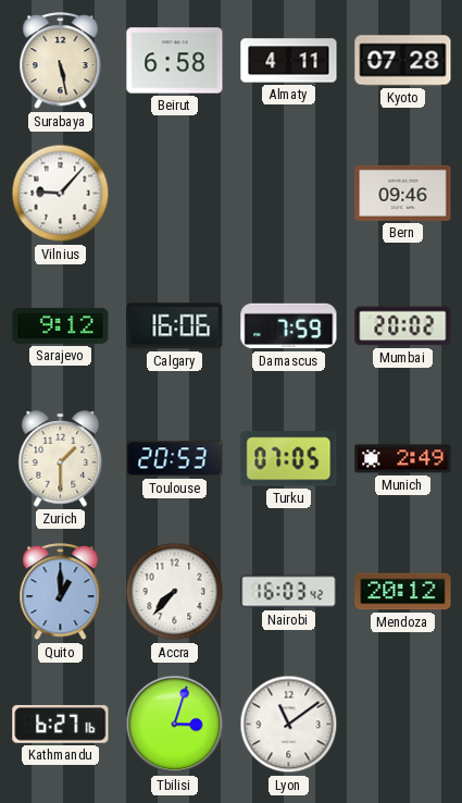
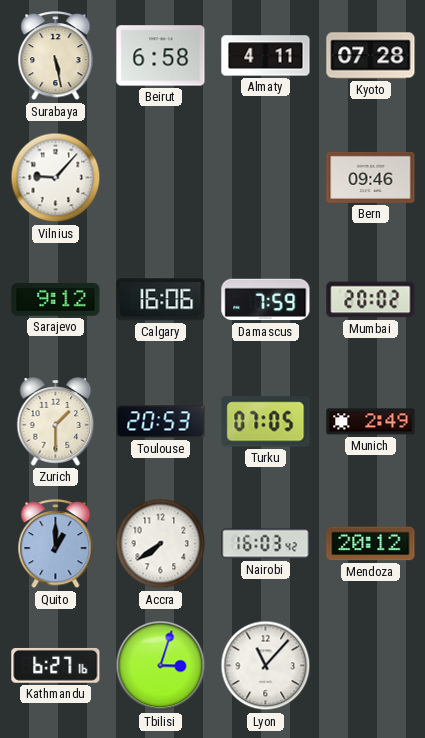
Accra: 7:37 -> 7:39
Lyon: 11:09 -> 11:07
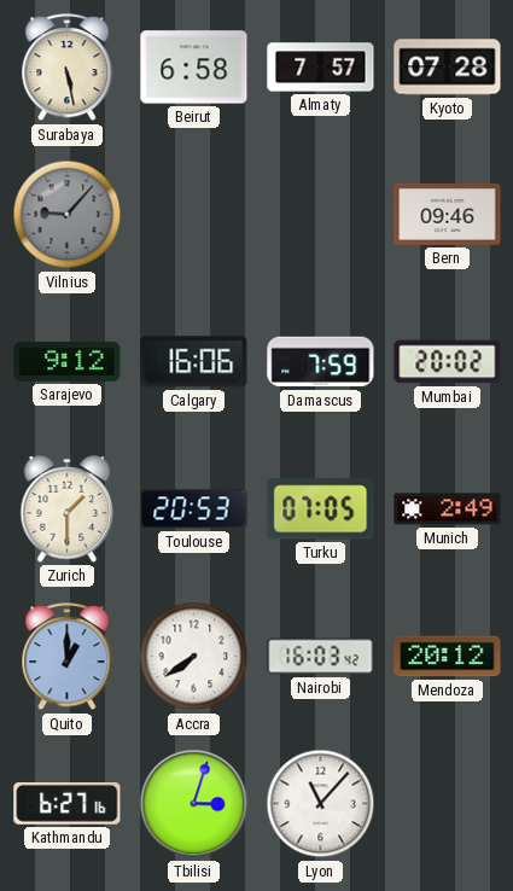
Almaty: 4:11 -> 7:57
Vilnius dial: white -> grey
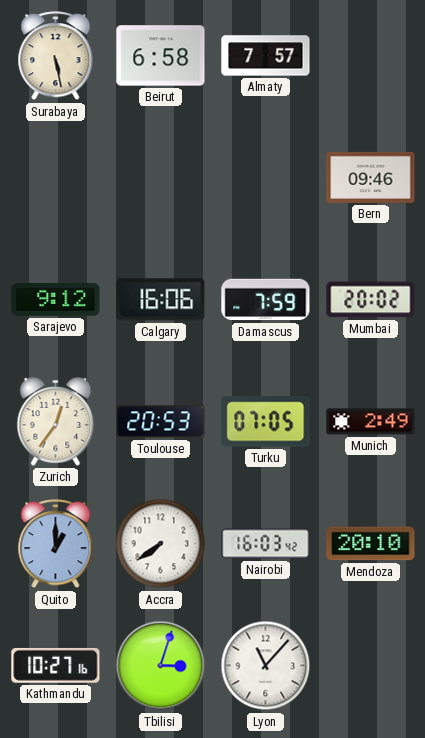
Kyoto: 07:28 -> none
Vilnius: 9:07 -> none
Zurich: 1:30 -> 12:36
Mendoza: 20:12 -> 20:10
Kathmandu: 6:27 -> 10:27
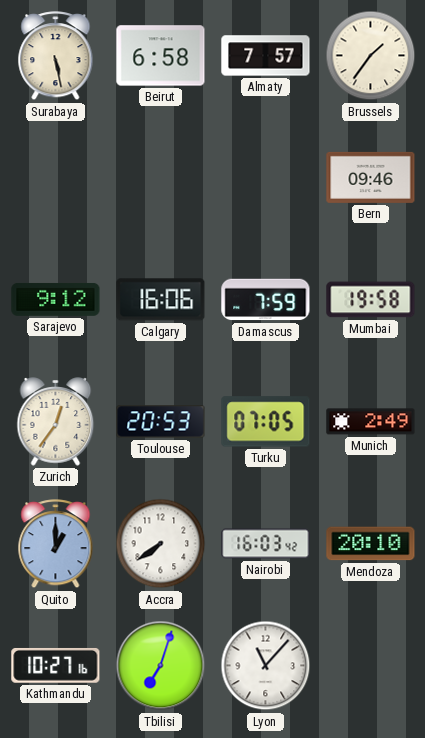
Brussels: none -> 1:36
Mumbai: 20:02 -> 19:58
Tbilisi: 3:03 -> 7:03
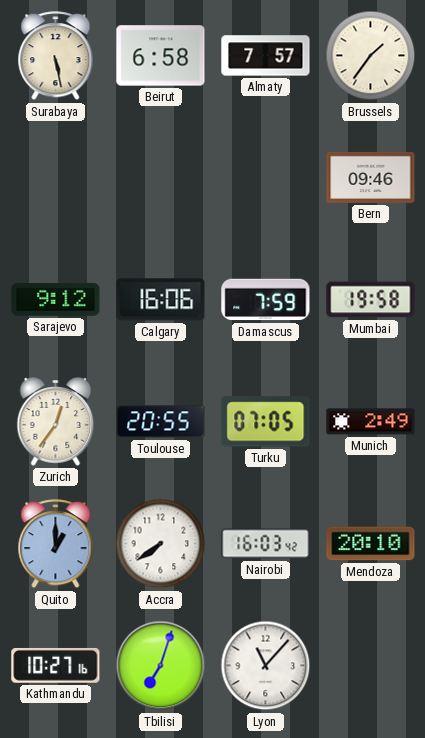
Toulouse: 20:53 -> 20:55
